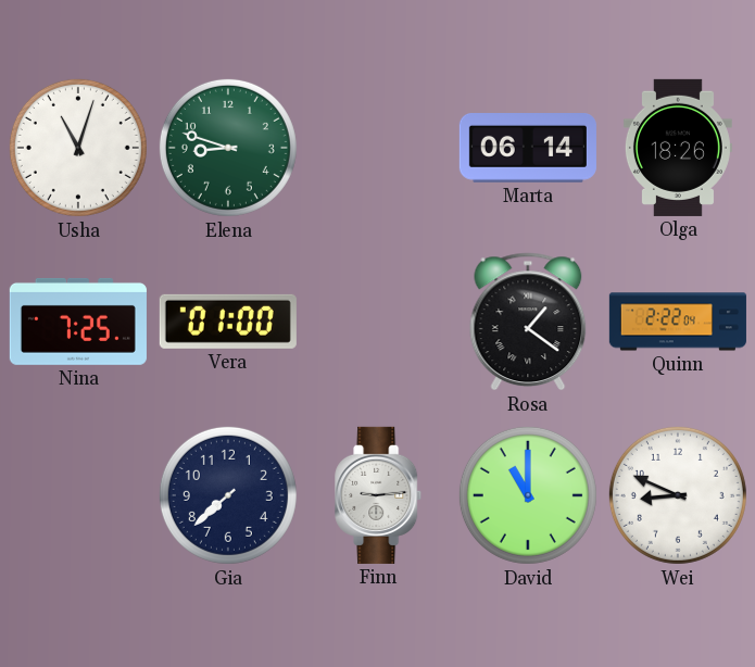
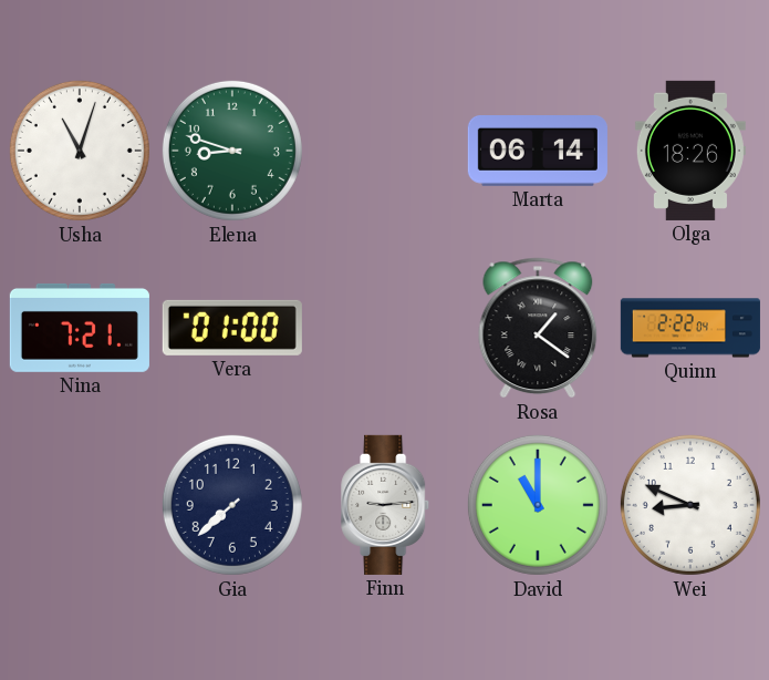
Nina: 7:25 -> 7:21
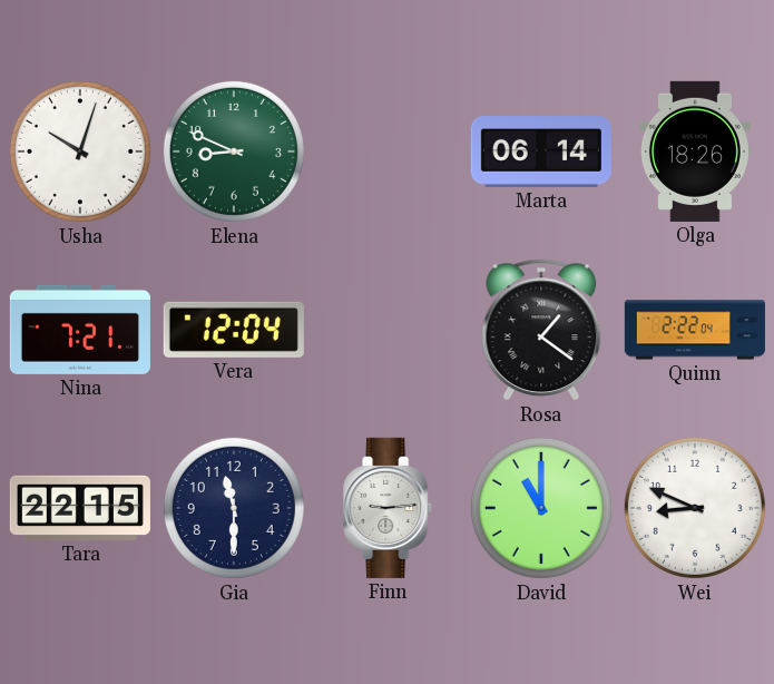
Usha: 11:03 -> 10:03
Elena: 8:48 -> 8:49
Vera: 01:00 -> 12:04
Tara: none -> 22:15
Gia: 7:38 -> 11:30
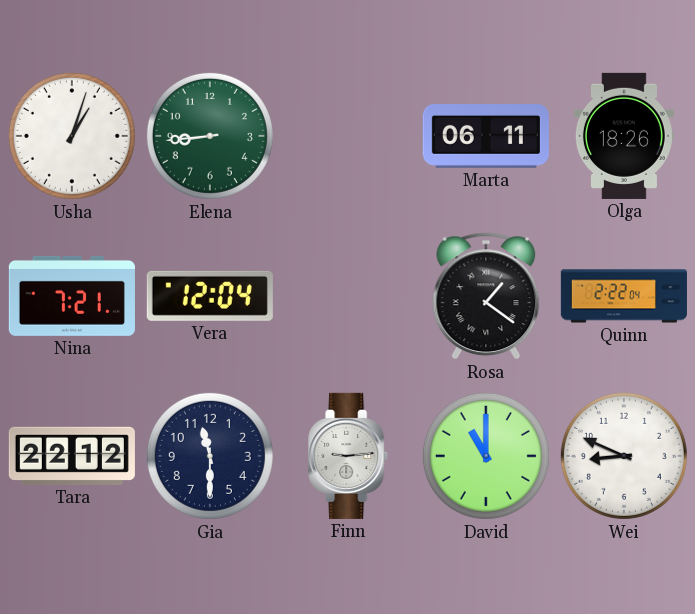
Usha: 10:03 -> 1:03
Elena: 8:49 -> 8:44
Marta: 06:14 -> 06:11
Tara: 22:15 -> 22:12
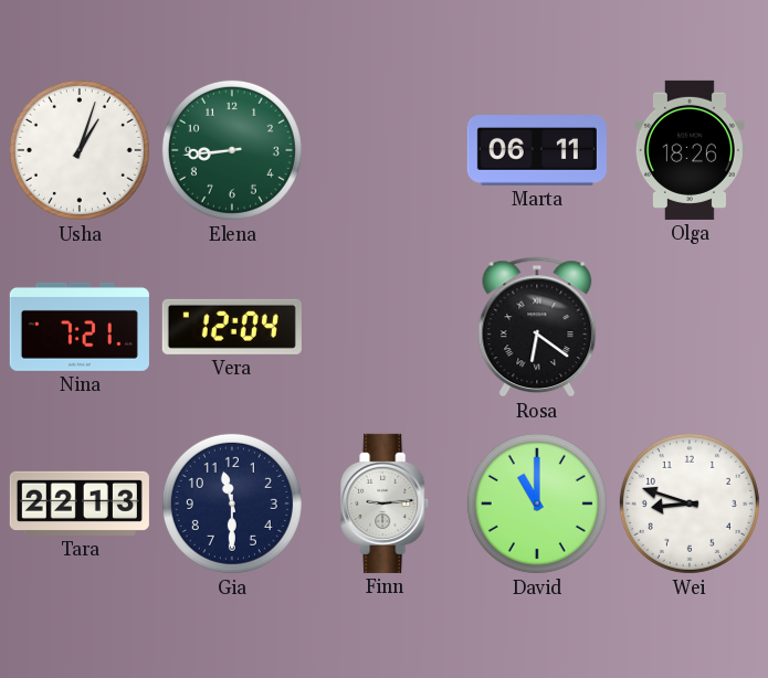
Rosa: 1:21 -> 6:21
Quinn: 2:22 -> none
Tara: 22:12 -> 22:13
Wei: 8:49 -> 8:48
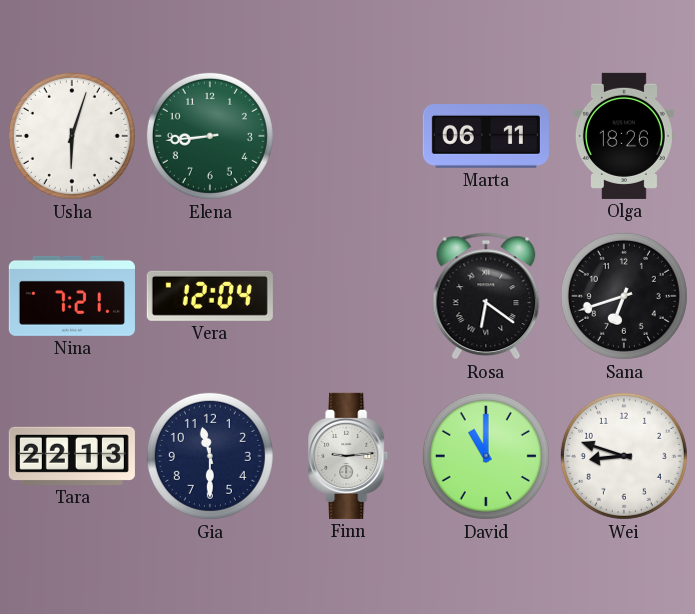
Usha: 1:03 -> 6:03
Sana: none -> 6:42
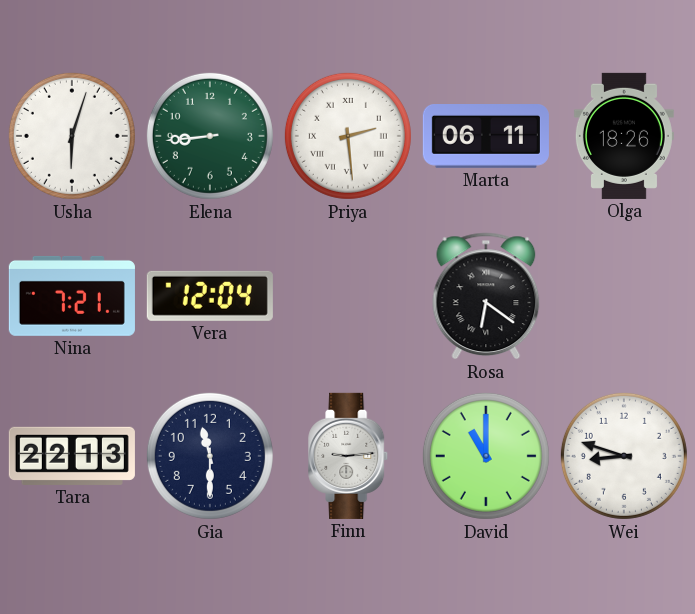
Priya: none -> 2:29
Sana: 6:42 -> none
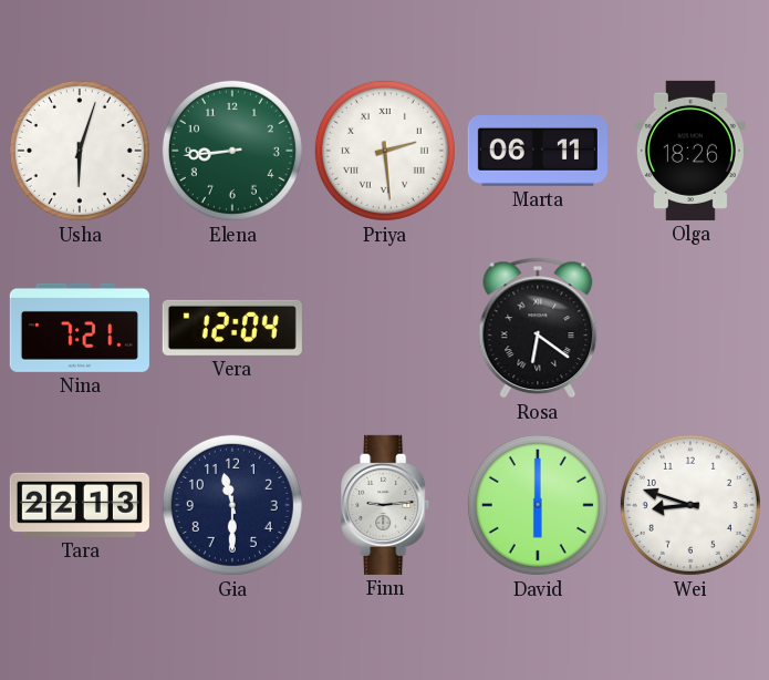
David: 11:00 -> 6:00
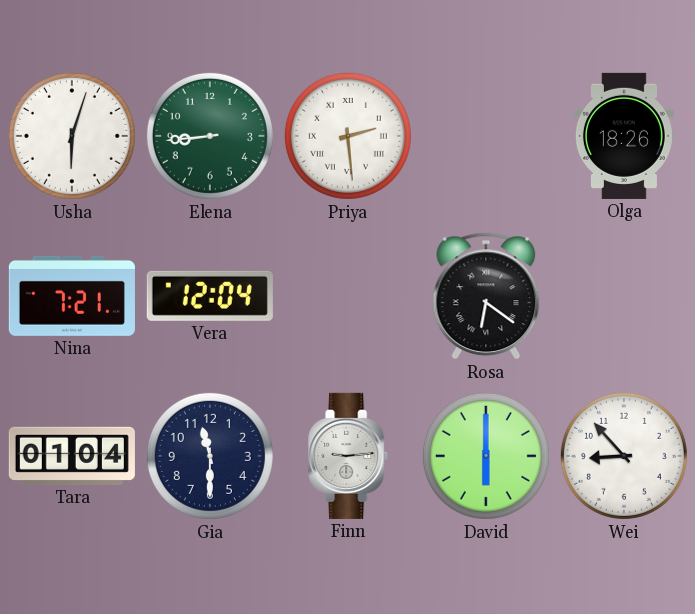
Marta: 06:11 -> none
Tara: 22:13 -> 01:04
Wei: 8:48 -> 8:53
